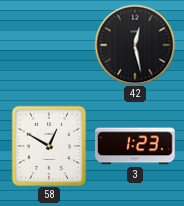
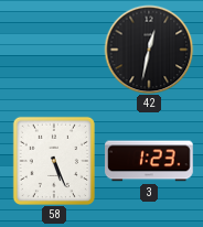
42: 12:28 -> 12:32
58: 12:50 -> 5:26
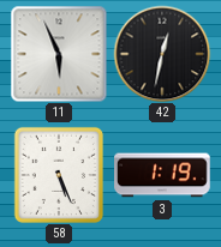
11: none -> 5:56
3: 1:23 -> 1:19
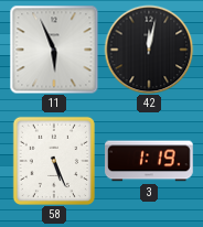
42: 12:32 -> 12:02
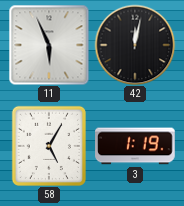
58: 5:26 -> 5:05
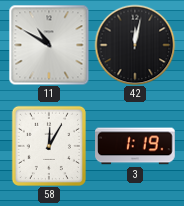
11: 5:56 -> 10:50
58: 5:05 -> 12:05
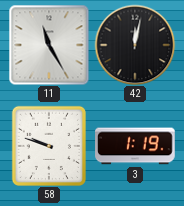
11: 10:50 -> 11:25
58: 12:05 -> 9:48
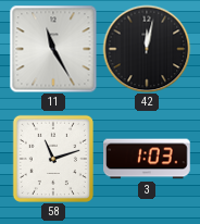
58: 9:48 -> 11:12
3: 1:19 -> 1:03
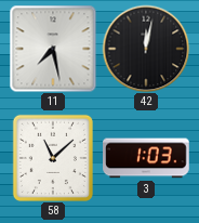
11: 11:25 -> 7:28
58: 11:12 -> 11:08
